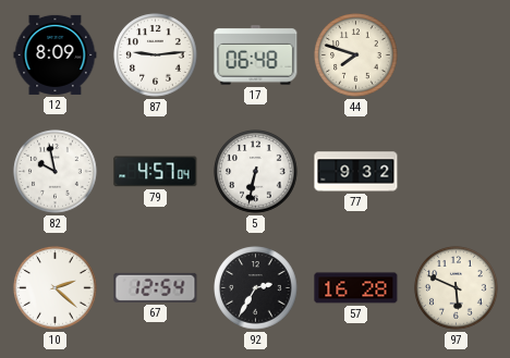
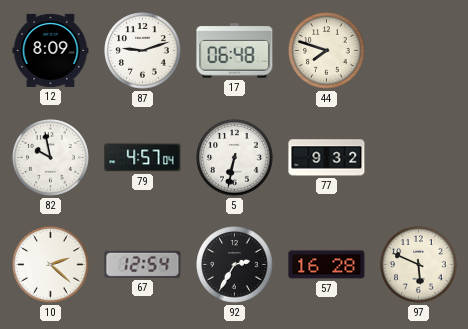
87: 9:14 -> 9:12
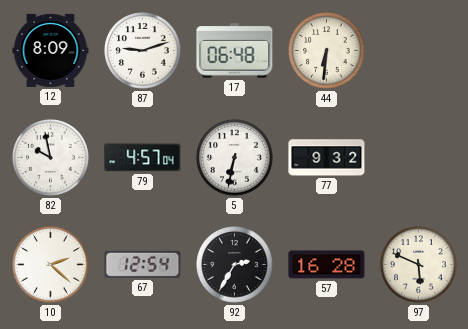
44: 7:48 -> 6:31
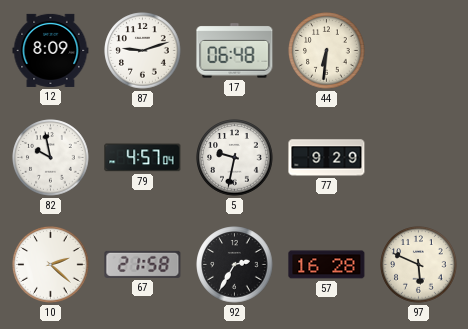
5: 6:32 -> 9:32
77: 9:32 -> 9:29
67: 12:54 -> 21:58
